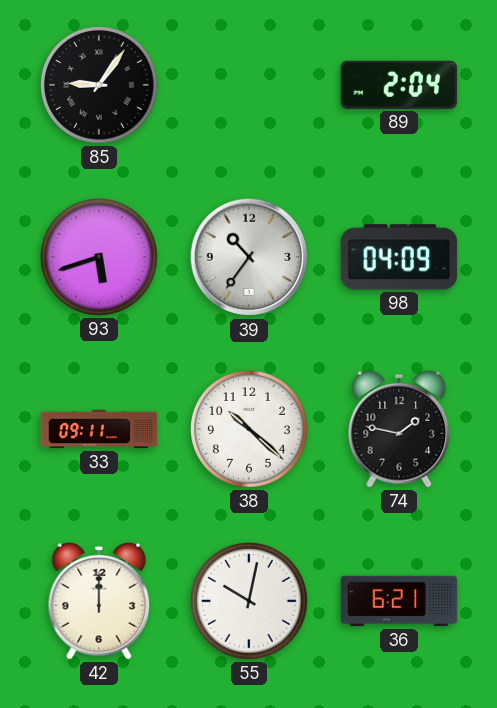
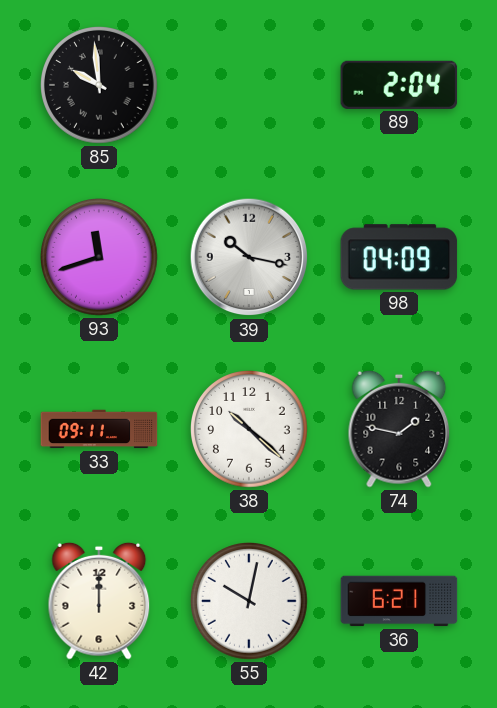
85: 9:06 -> 9:59
93: 5:42 -> 11:42
39: 10:36 -> 10:17
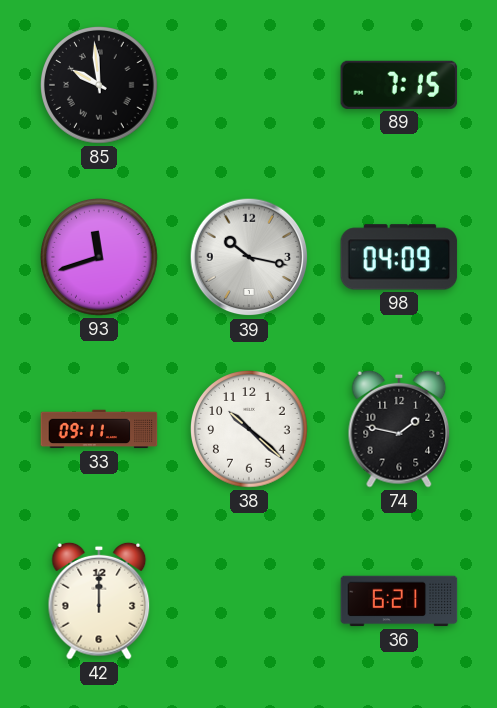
89: 2:04 -> 7:15
55: 10:02 -> none
